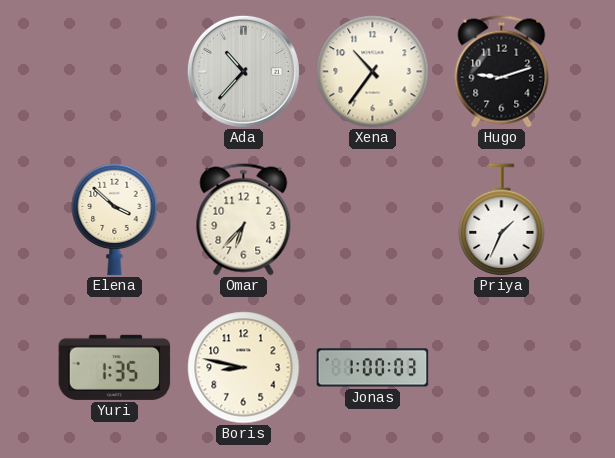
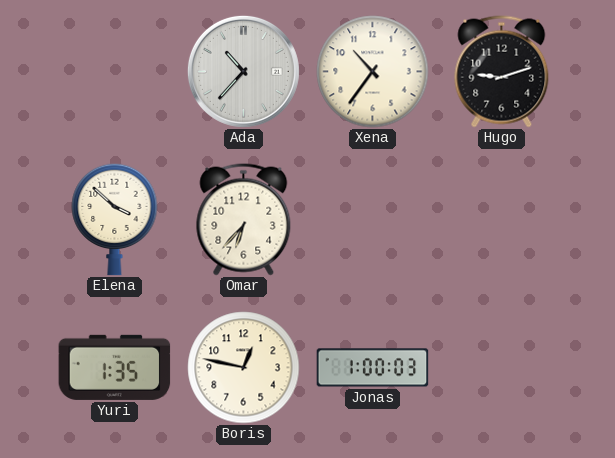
Priya: 1:34 -> none
Boris: 8:47 -> 12:47
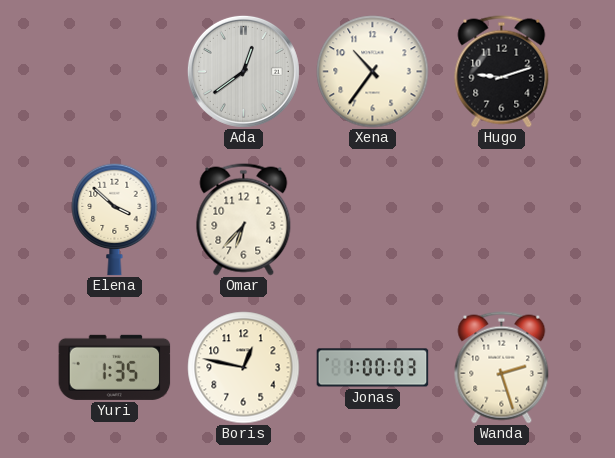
Ada: 10:37 -> 12:39
Wanda: none -> 2:27
